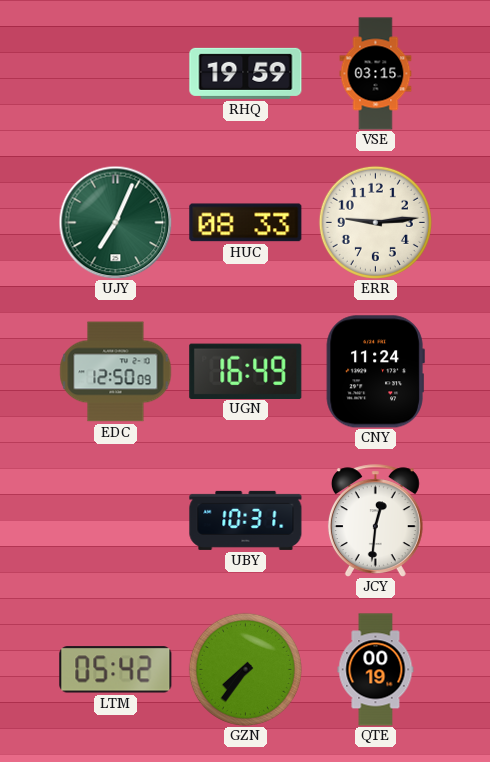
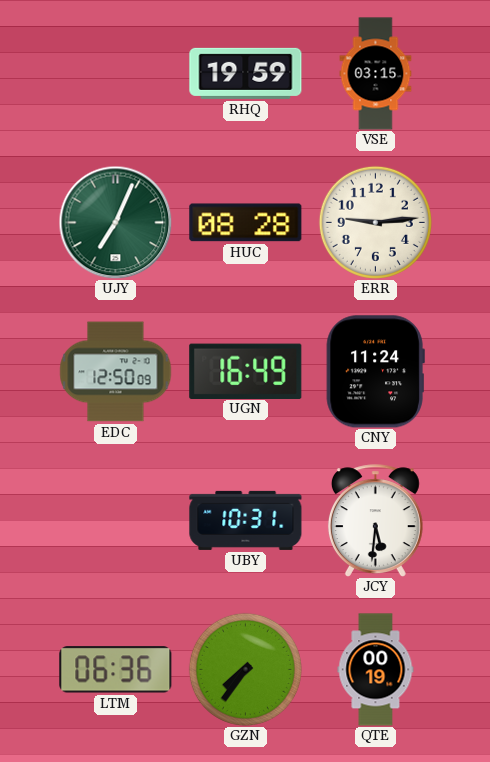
HUC: 08:33 -> 08:28
JCY: 12:31 -> 5:31
LTM: 05:42 -> 06:36
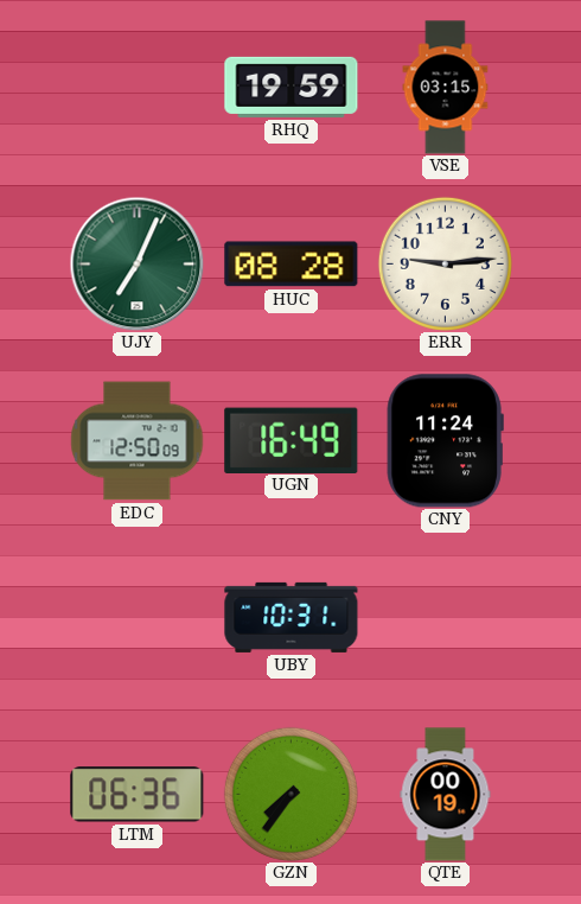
JCY: 5:31 -> none
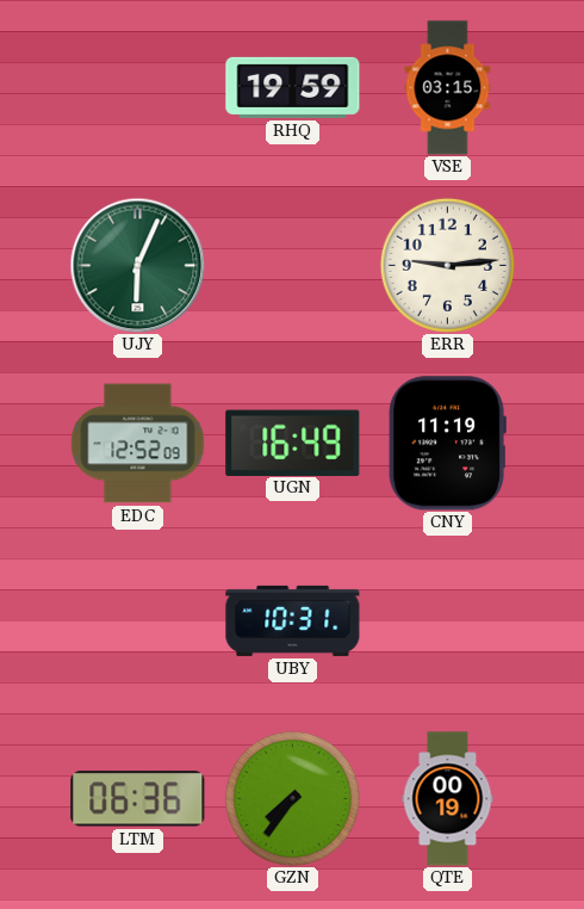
UJY: 7:04 -> 6:04
HUC: 08:28 -> none
EDC: 12:50 -> 12:52
CNY: 11:24 -> 11:19
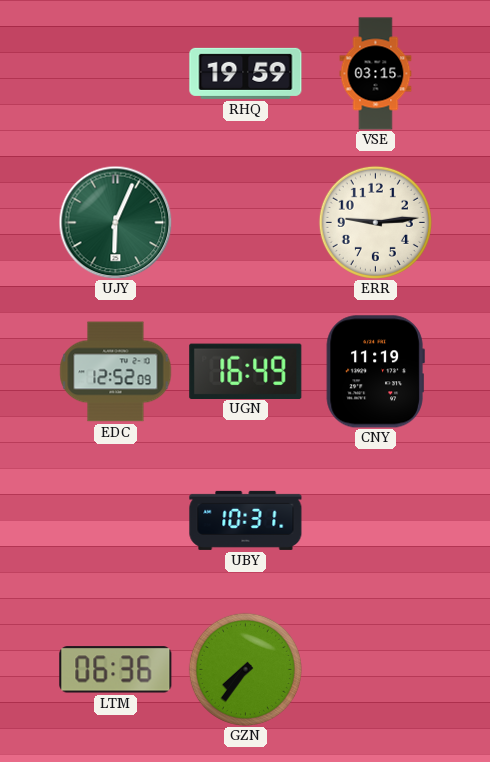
QTE: 00:19 -> none
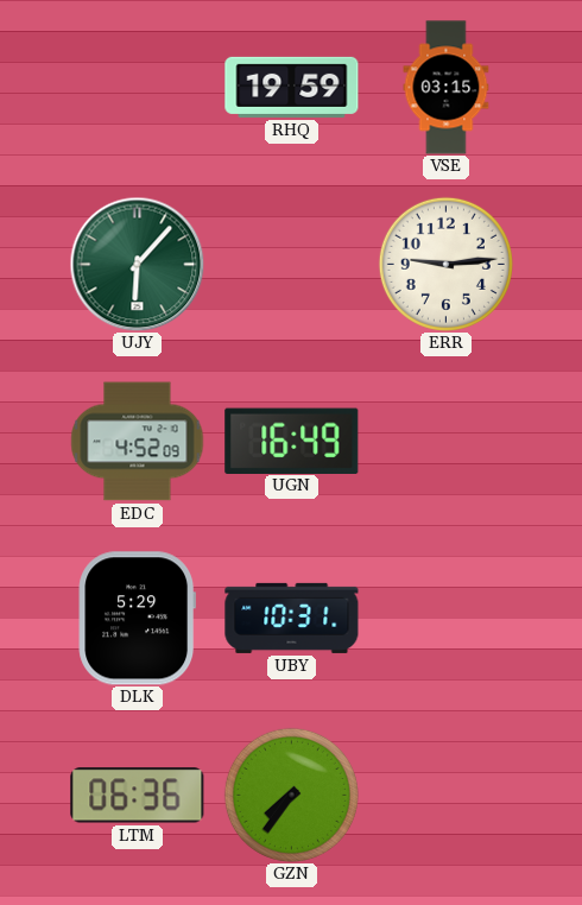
UJY: 6:04 -> 6:07
EDC: 12:52 -> 4:52
CNY: 11:19 -> none
DLK: none -> 5:29
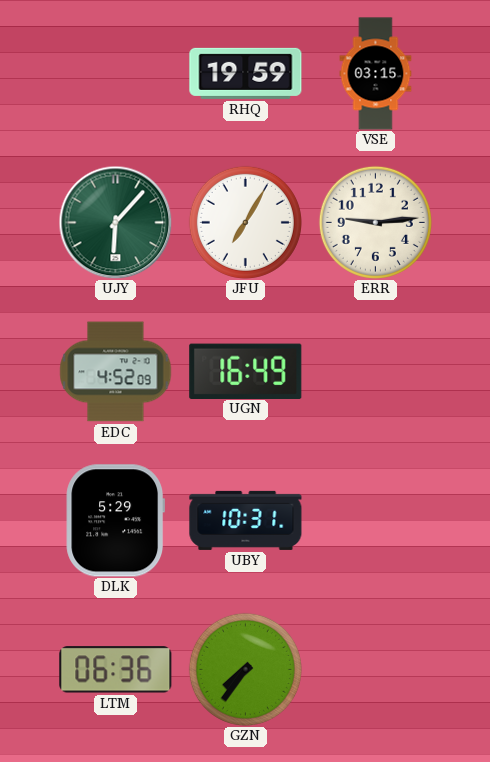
JFU: none -> 7:05
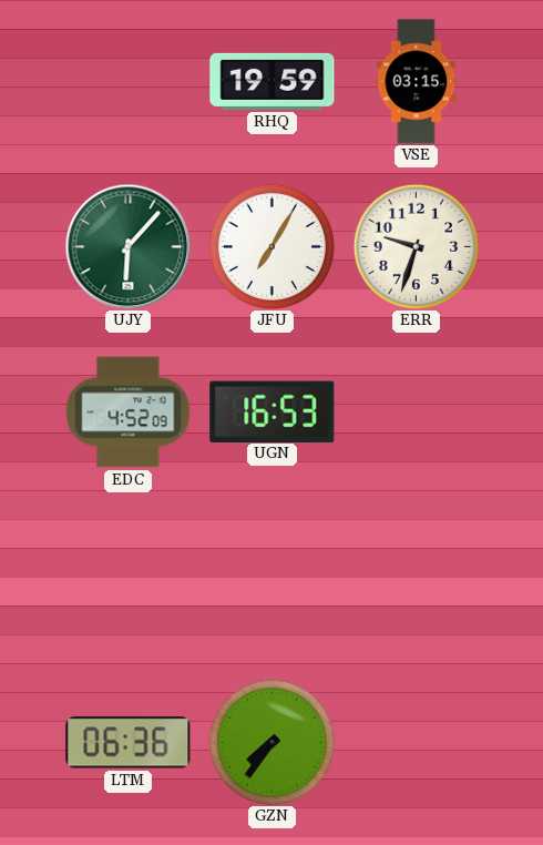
ERR: 9:14 -> 9:33
UGN: 16:49 -> 16:53
DLK: 5:29 -> none
UBY: 10:31 -> none
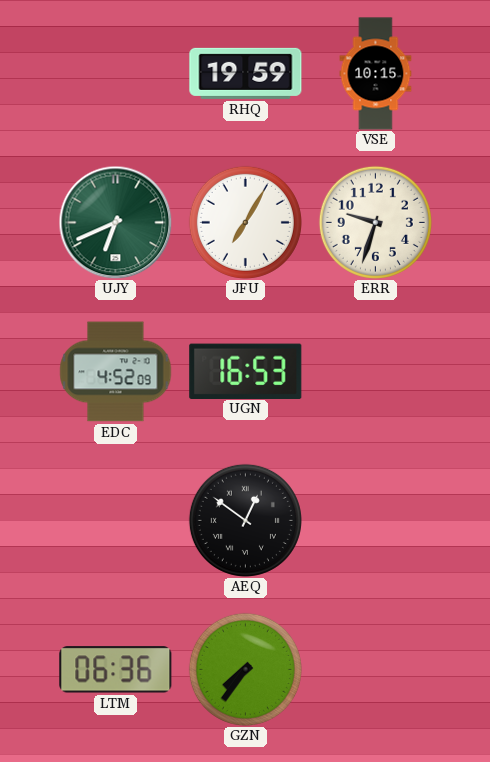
VSE: 03:15 -> 10:15
UJY: 6:07 -> 6:41
AEQ: none -> 12:51
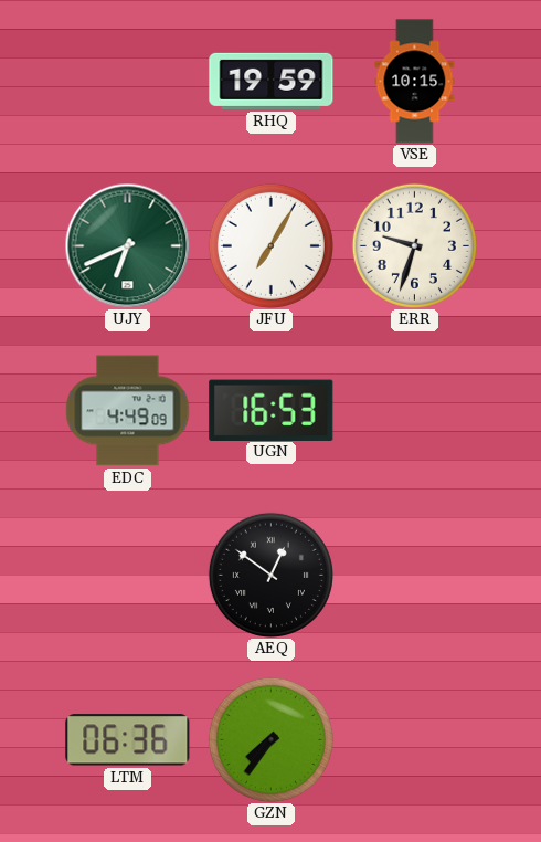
EDC: 4:52 -> 4:49
